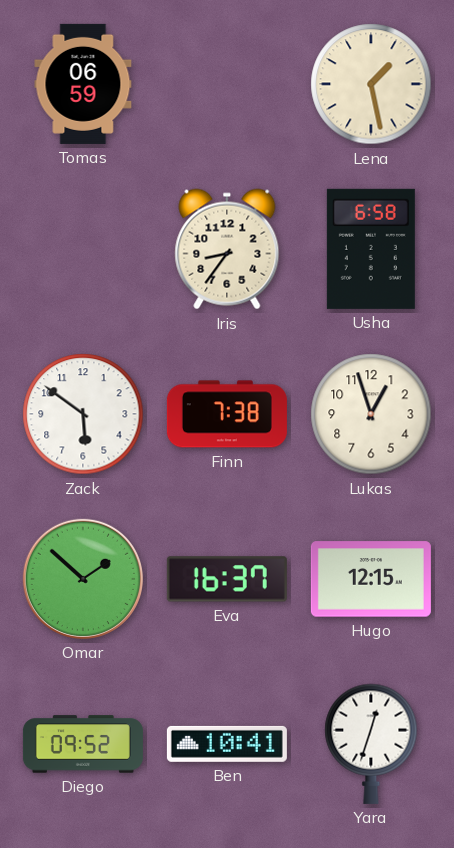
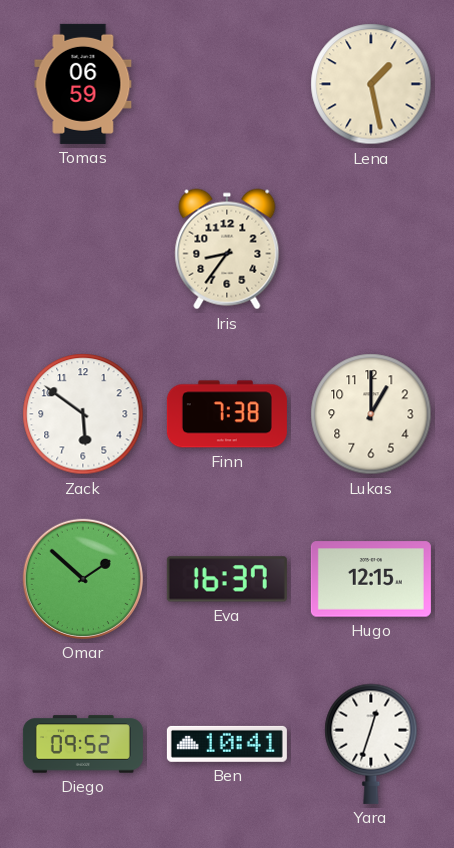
Usha: 6:58 -> none
Lukas: 12:57 -> 1:00
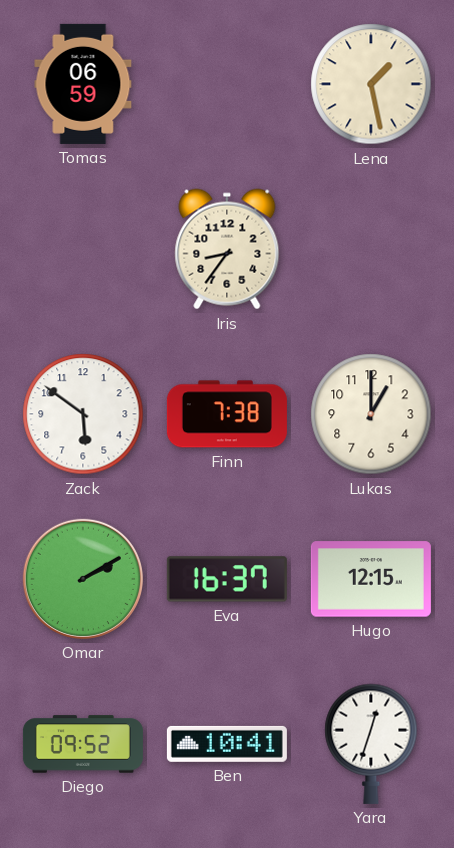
Omar: 1:52 -> 2:10
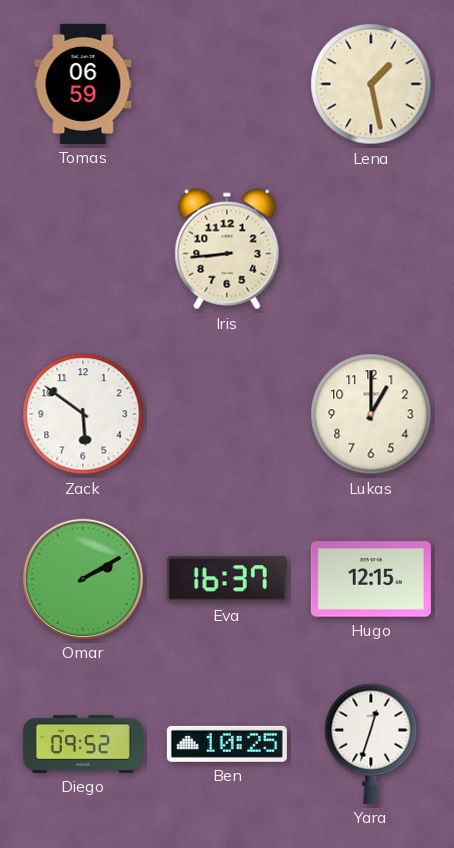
Iris: 8:36 -> 8:44
Finn: 7:38 -> none
Ben: 10:41 -> 10:25
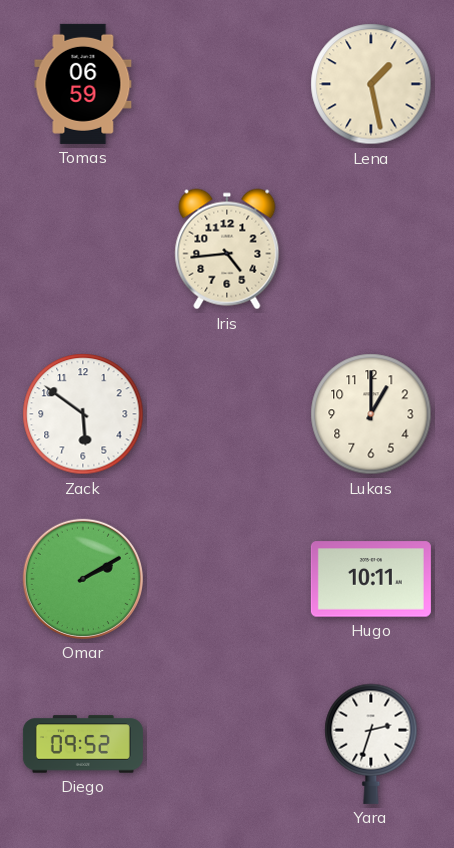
Iris: 8:44 -> 4:44
Eva: 16:37 -> none
Hugo: 12:15 -> 10:11
Ben: 10:25 -> none
Yara: 12:33 -> 2:33
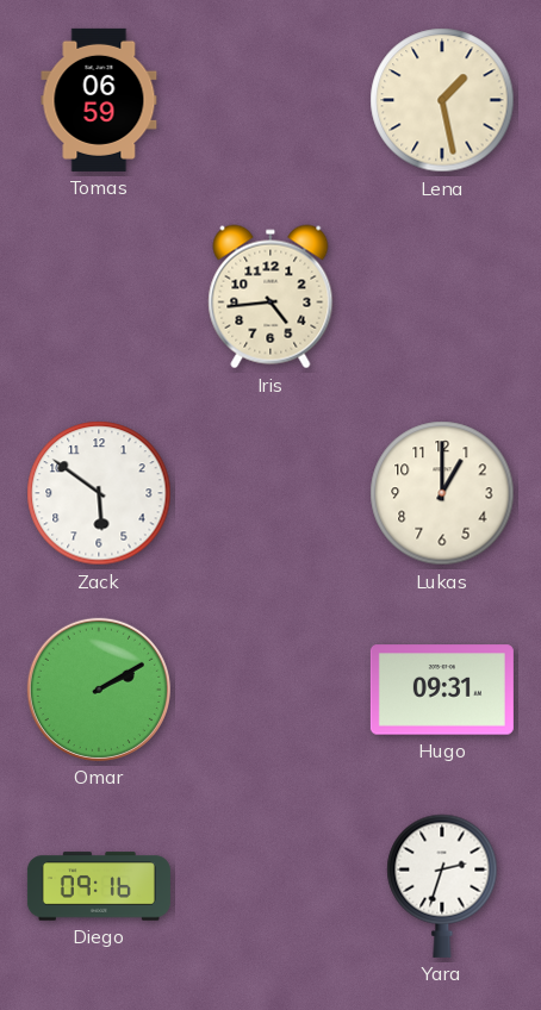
Hugo: 10:11 -> 09:31
Diego: 09:52 -> 09:16
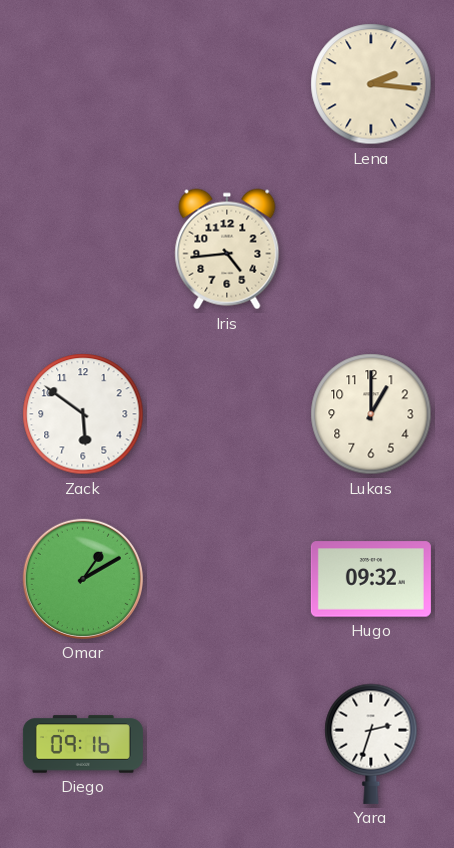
Tomas: 06:59 -> none
Lena: 1:28 -> 2:16
Omar: 2:10 -> 1:10
Hugo: 09:31 -> 09:32
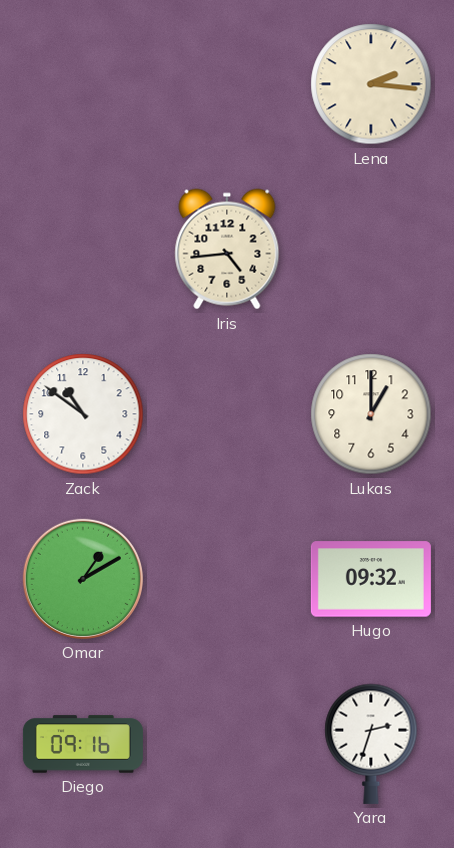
Zack: 5:51 -> 10:51
